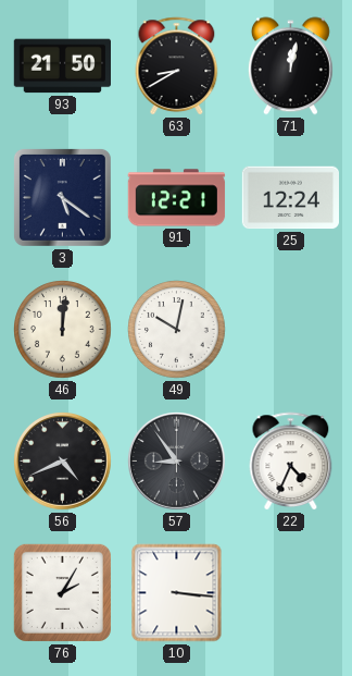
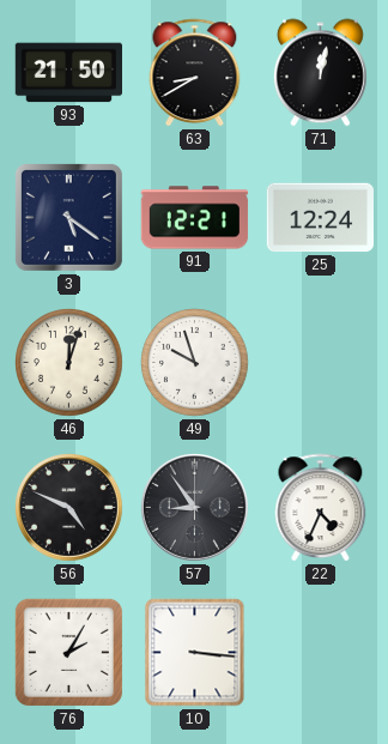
46: 12:01 -> 12:03
49: 10:02 -> 9:57
56: 4:41 -> 4:49
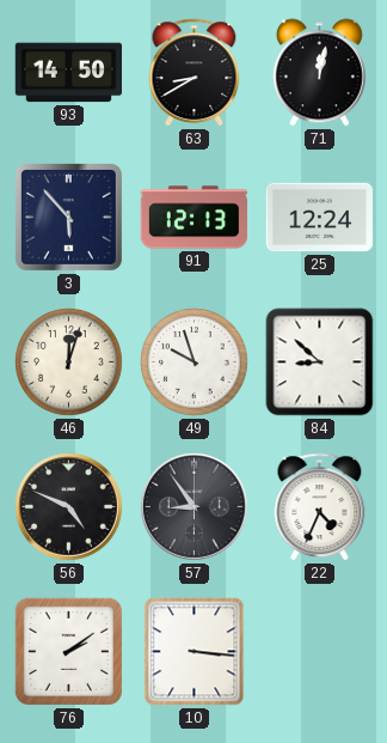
93: 21:50 -> 14:50
3: 5:21 -> 5:53
91: 12:21 -> 12:13
84: none -> 8:52
76: 2:05 -> 2:09
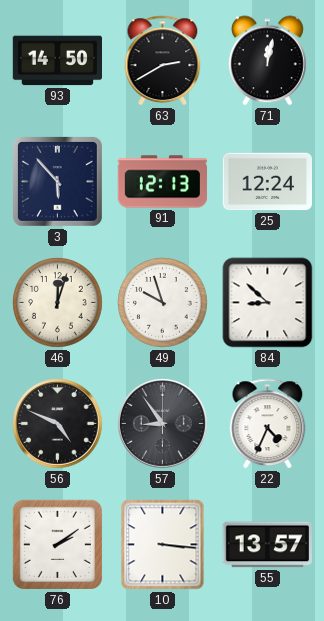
63: 8:40 -> 2:40
55: none -> 13:57
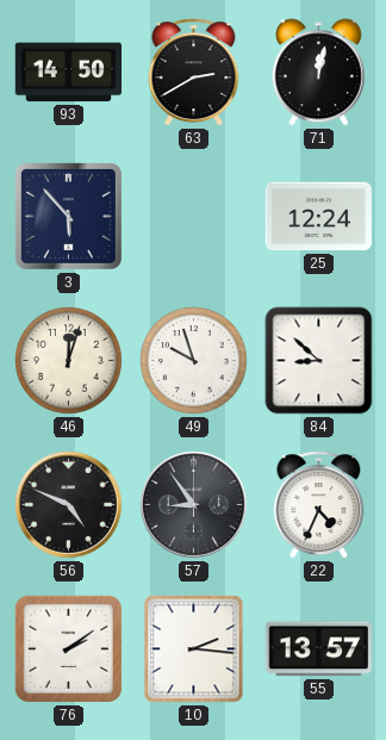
91: 12:13 -> none
10: 3:16 -> 2:16
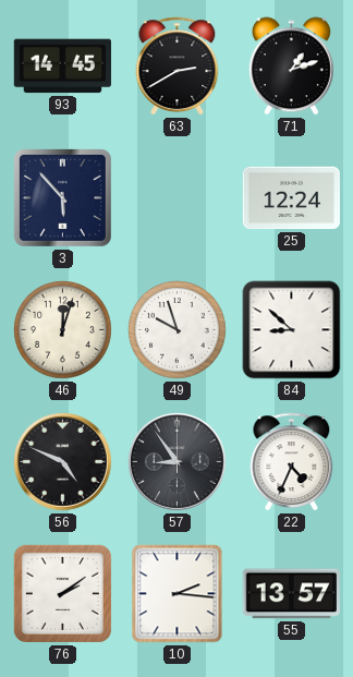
93: 14:50 -> 14:45
71: 12:02 -> 1:12
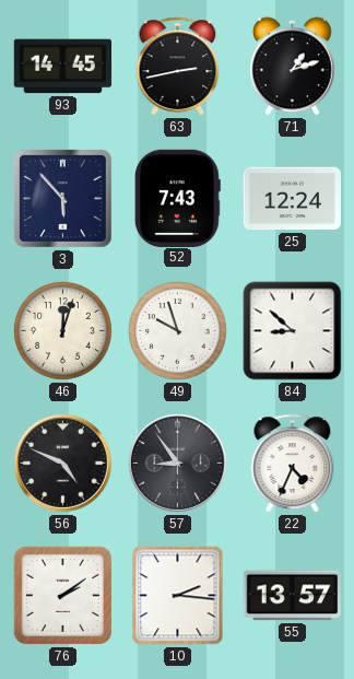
63: 2:40 -> 2:43
52: none -> 7:43
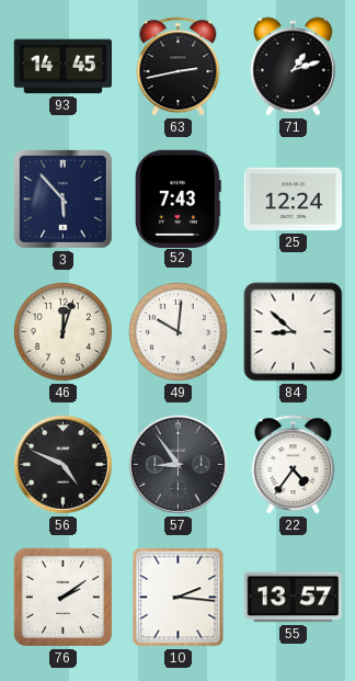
49: 9:57 -> 10:01
22: 4:34 -> 4:36
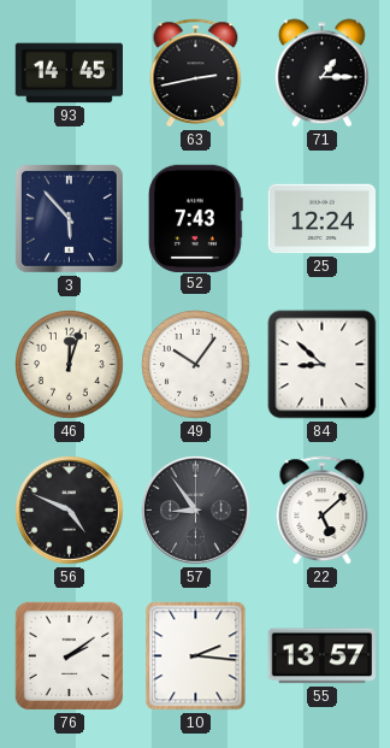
71: 1:12 -> 1:15
49: 10:01 -> 10:06
22: 4:36 -> 5:08
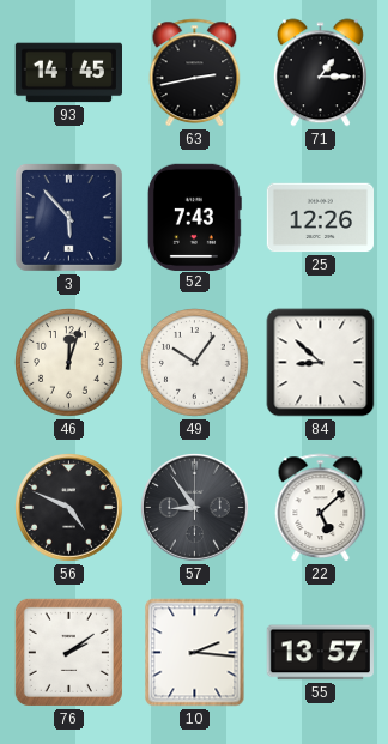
25: 12:24 -> 12:26
